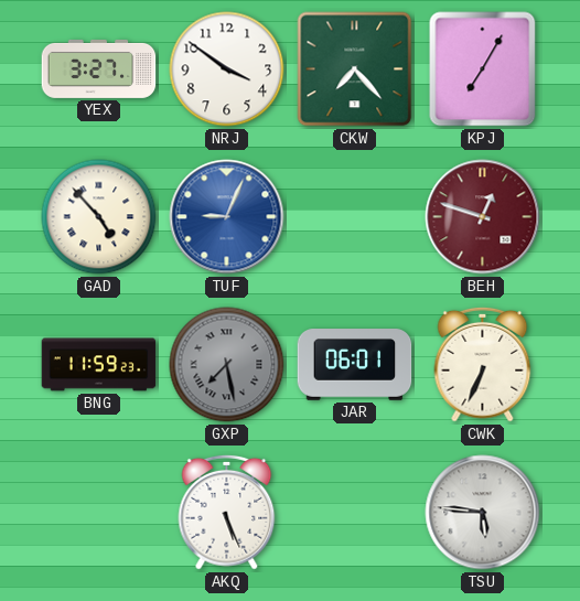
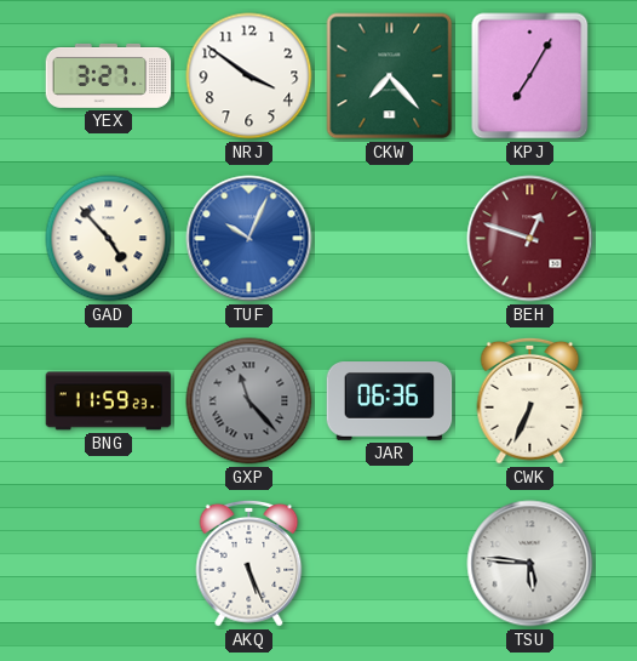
TUF: 9:04 -> 10:04
GXP: 7:28 -> 11:23
JAR: 06:01 -> 06:36
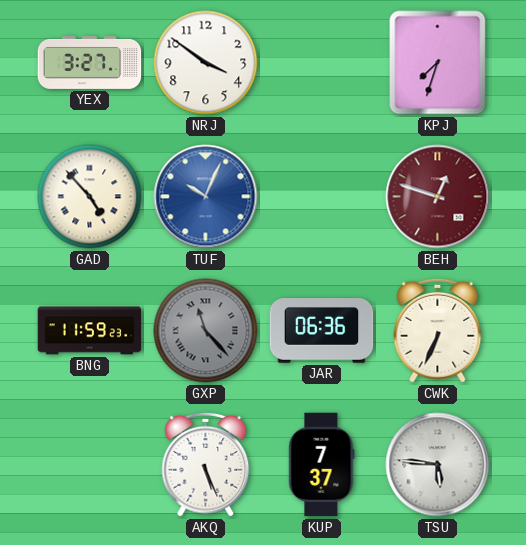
CKW: 7:23 -> none
KPJ: 7:05 -> 7:33
KUP: none -> 7:37
